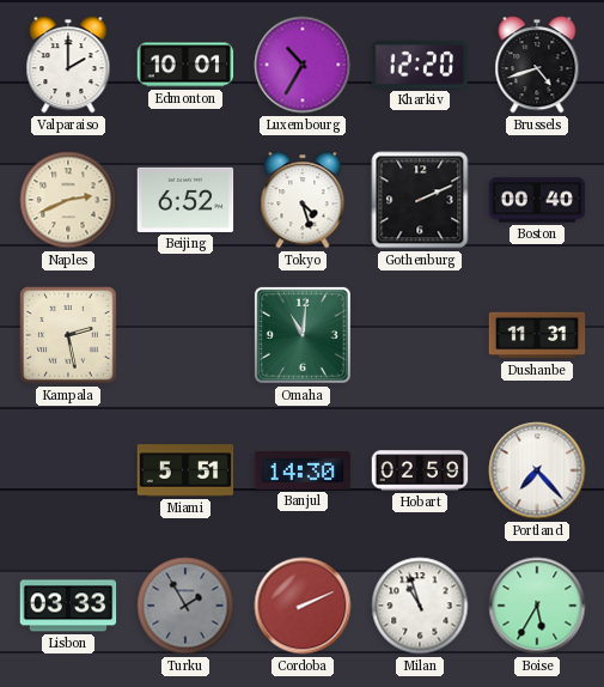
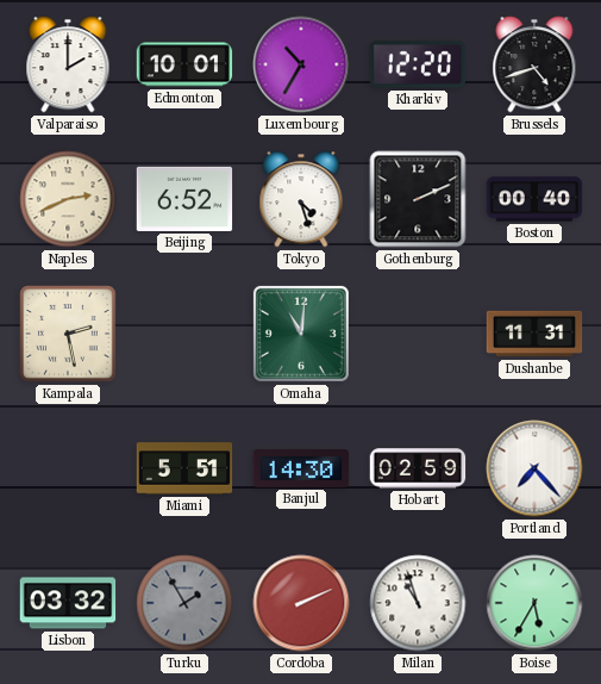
Lisbon: 03:33 -> 03:32
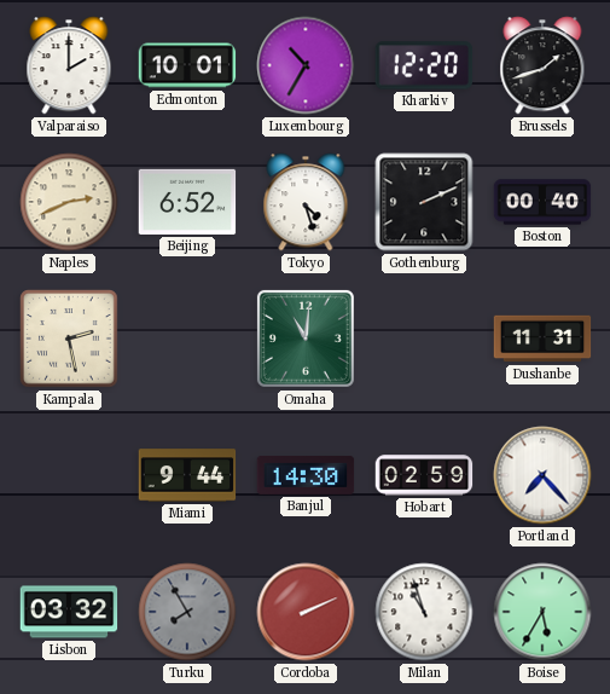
Brussels: 4:42 -> 1:42
Miami: 5:51 -> 9:44
Turku: 1:55 -> 7:55
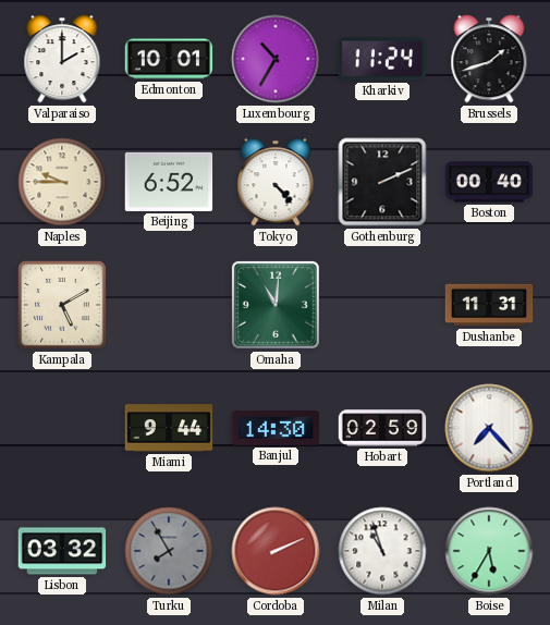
Kharkiv: 12:20 -> 11:24
Naples: 2:41 -> 9:45
Tokyo: 4:27 -> 4:23
Kampala: 2:28 -> 5:10
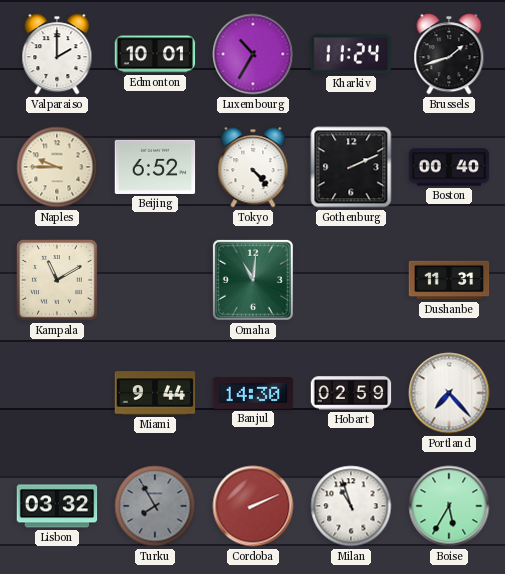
Kampala: 5:10 -> 11:10
